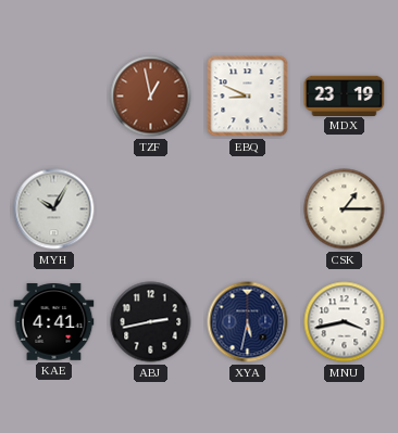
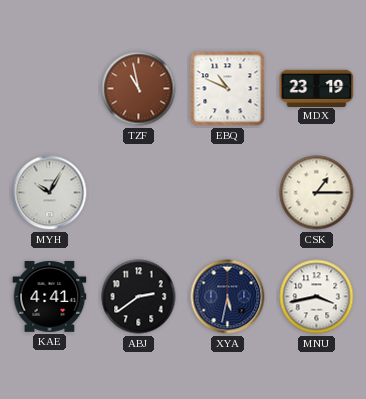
TZF: 12:58 -> 10:58
EBQ: 8:49 -> 10:49
ABJ: 2:43 -> 2:39
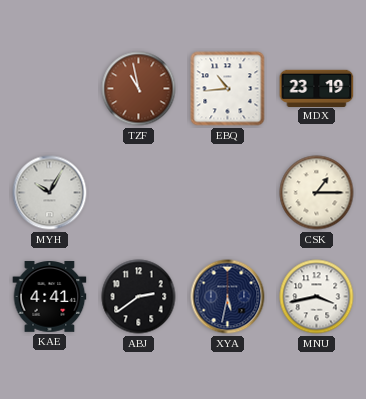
EBQ: 10:49 -> 10:44
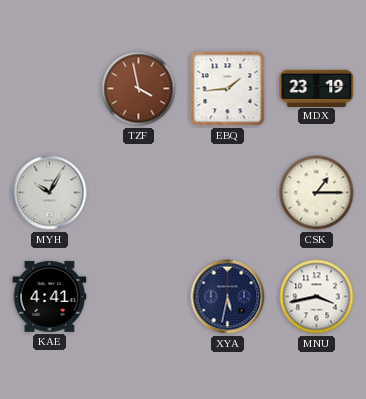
TZF: 10:58 -> 3:58
EBQ: 10:44 -> 1:44
ABJ: 2:39 -> none
